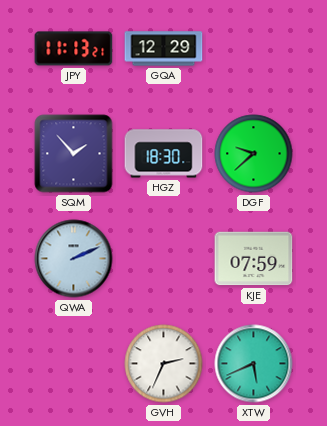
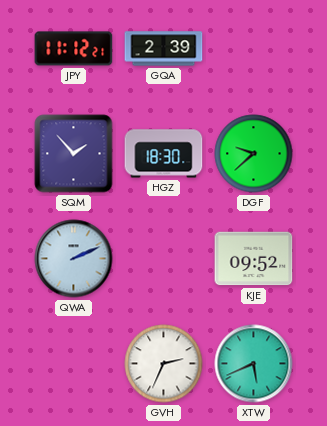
JPY: 11:13 -> 11:12
GQA: 12:29 -> 2:39
KJE: 07:59 -> 09:52
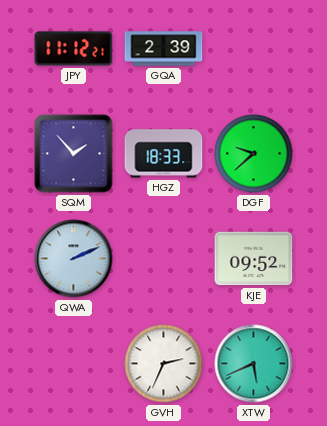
HGZ: 18:30 -> 18:33
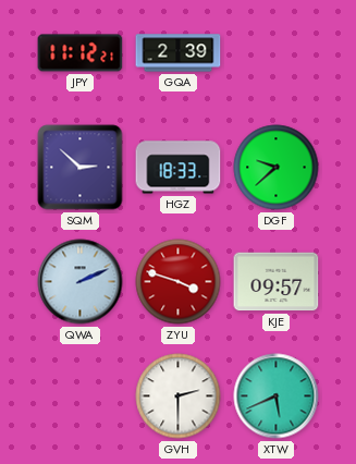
SQM: 1:53 -> 2:52
ZYU: none -> 3:48
KJE: 09:52 -> 09:57
GVH: 2:34 -> 2:30
